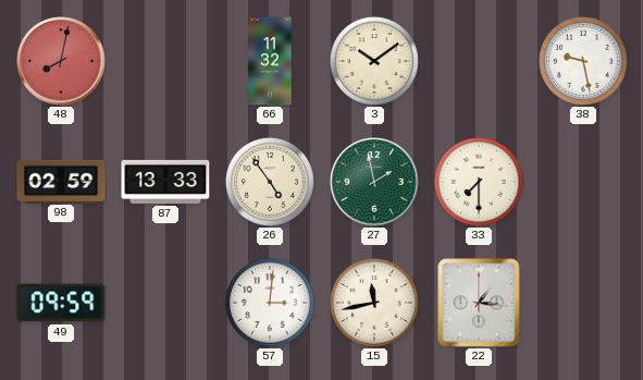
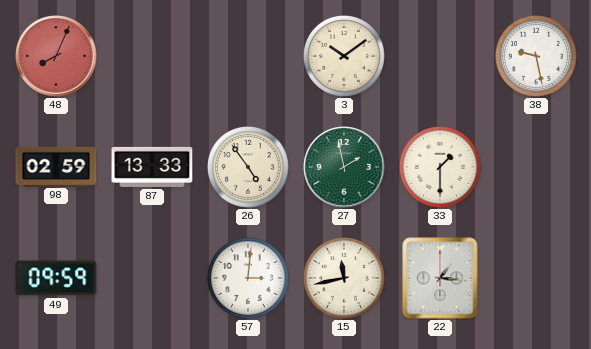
48: 8:02 -> 8:04
66: 11:32 -> none
33: 7:30 -> 1:30
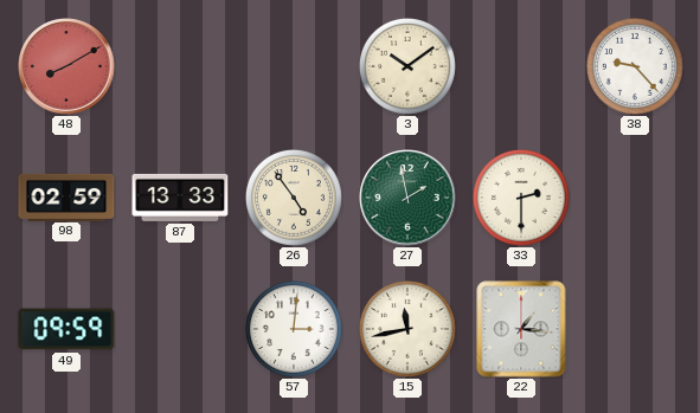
48: 8:04 -> 8:10
38: 9:28 -> 9:23
33: 1:30 -> 2:30
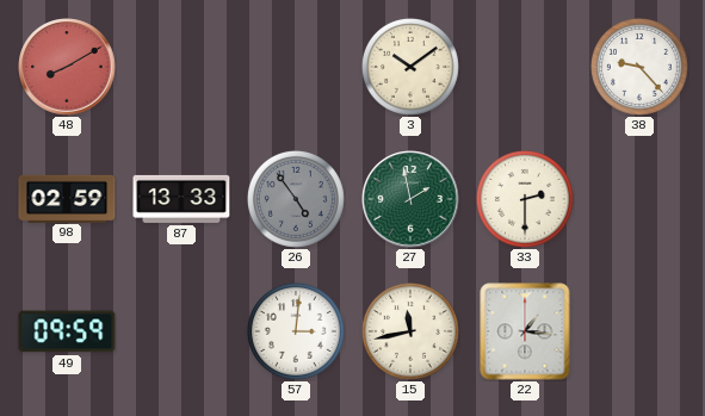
26 dial: cream -> grey
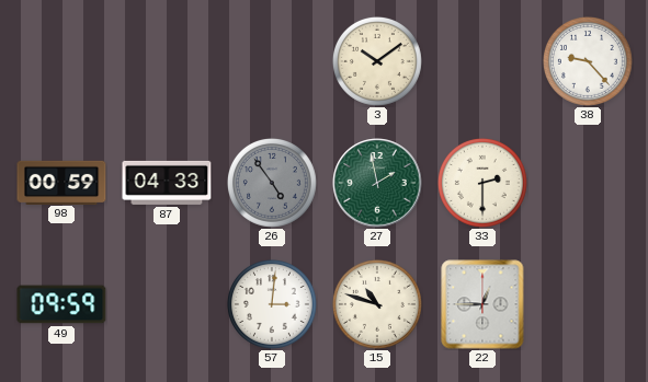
48: 8:10 -> none
98: 02:59 -> 00:59
87: 13:33 -> 04:33
15: 11:43 -> 10:48
22: 1:16 -> 12:45
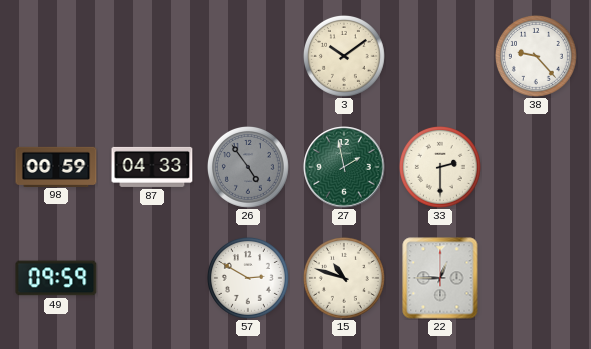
57: 3:01 -> 2:50
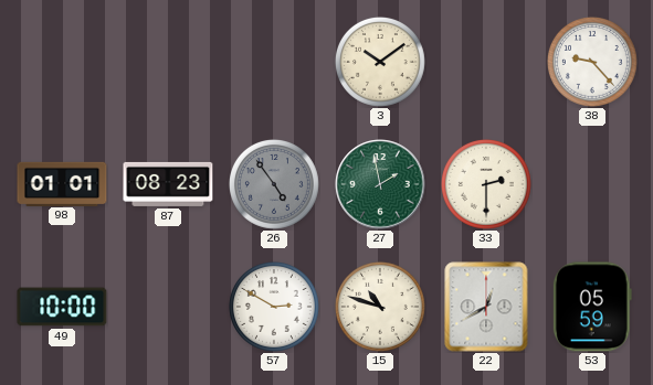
98: 00:59 -> 01:01
87: 04:33 -> 08:23
49: 09:59 -> 10:00
22: 12:45 -> 12:40
53: none -> 05:59
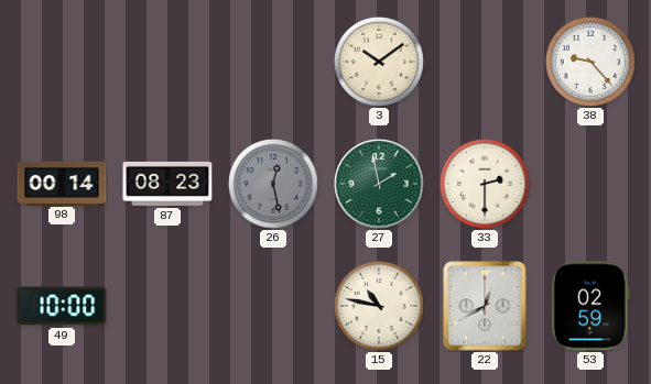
98: 01:01 -> 00:14
26: 4:54 -> 12:28
57: 2:50 -> none
15: 10:48 -> 10:47
53: 05:59 -> 02:59
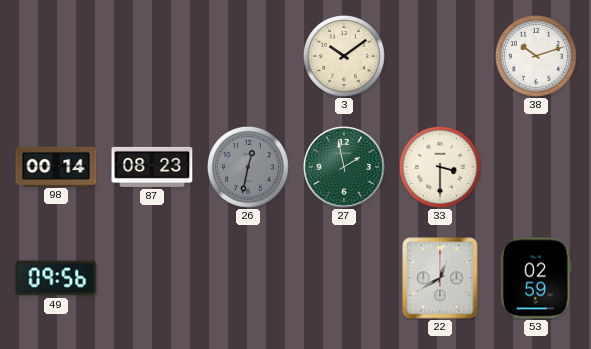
38: 9:23 -> 10:12
26: 12:28 -> 12:32
33: 2:30 -> 3:30
49: 10:00 -> 09:56
15: 10:47 -> none
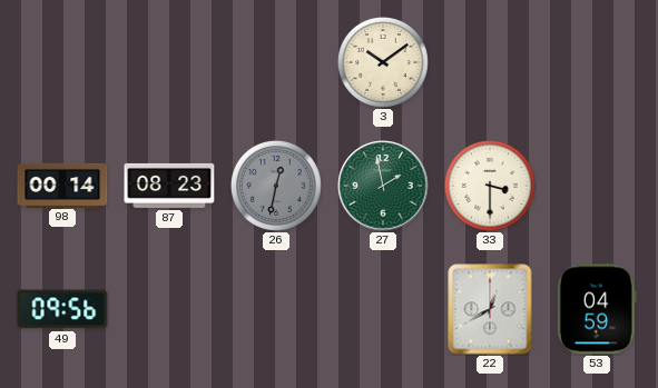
38: 10:12 -> none
53: 02:59 -> 04:59
